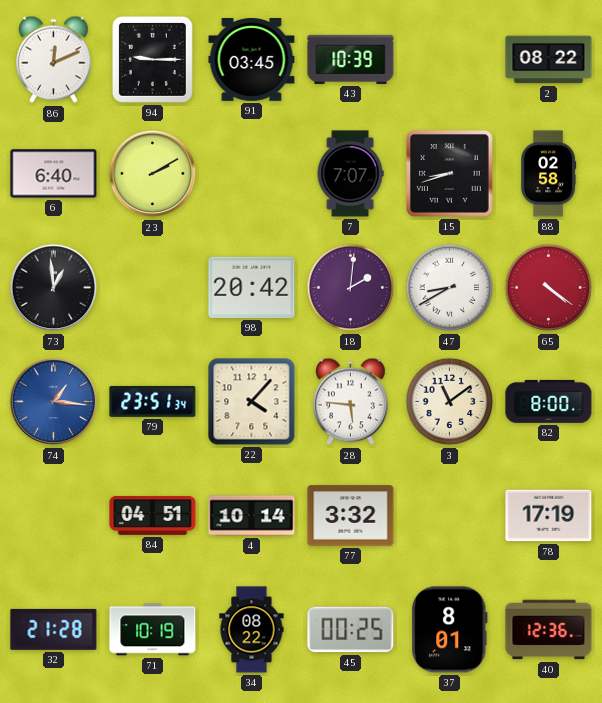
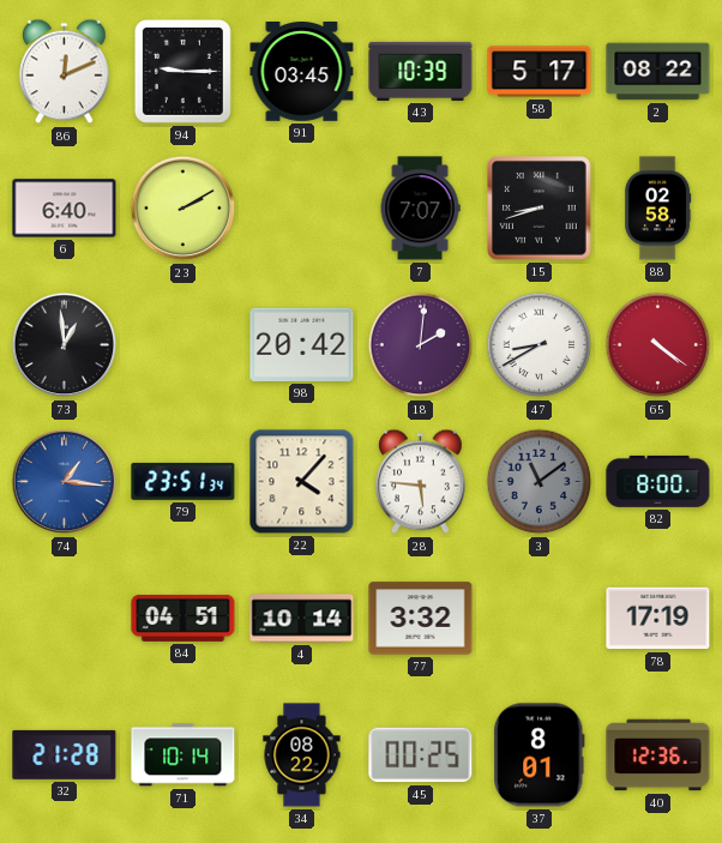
58: none -> 5:17
3 dial: cream -> grey
71: 10:19 -> 10:14
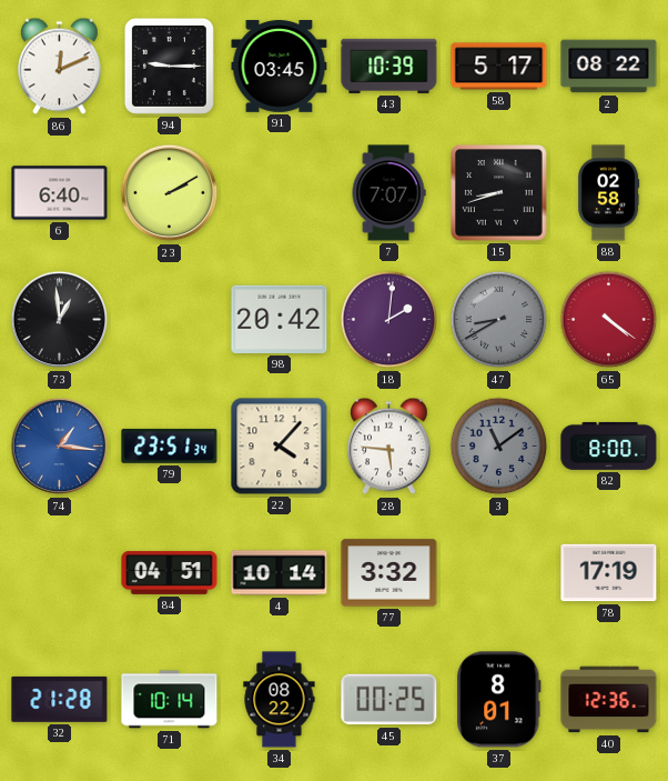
47 dial: white -> grey
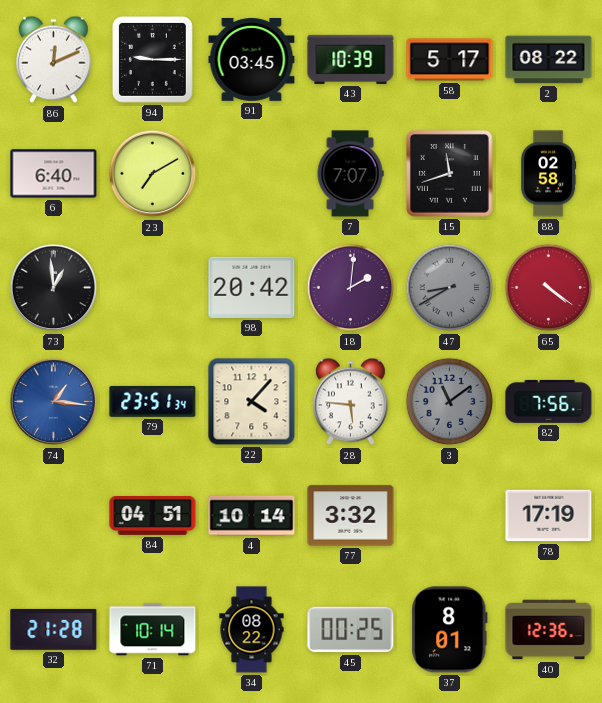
23: 2:10 -> 7:10
15: 8:42 -> 11:42
82: 8:00 -> 7:56
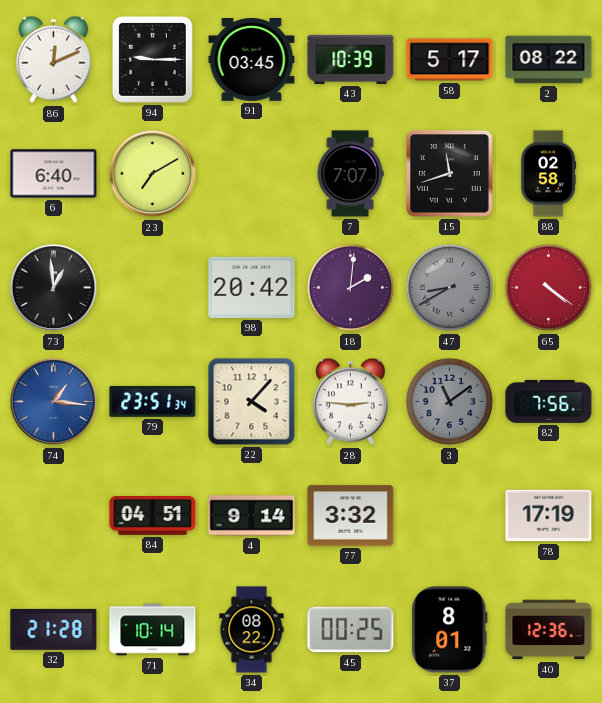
28: 5:46 -> 2:46
4: 10:14 -> 9:14
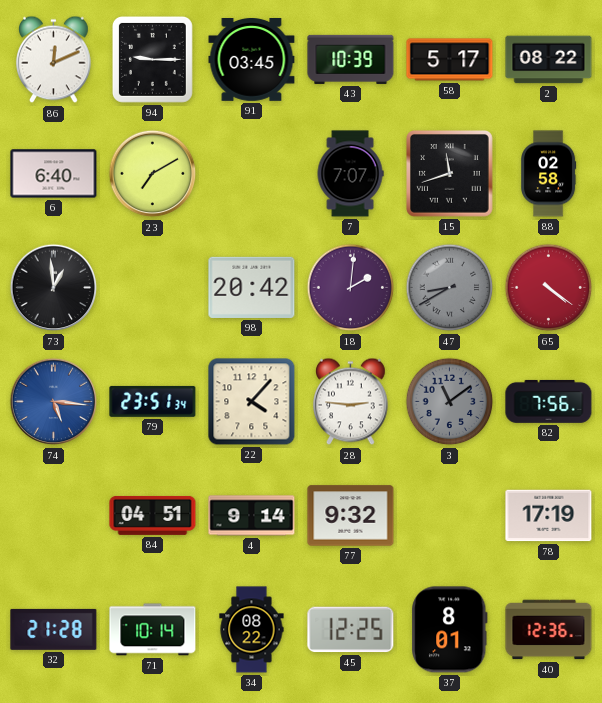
74: 1:16 -> 5:16
77: 3:32 -> 9:32
45: 00:25 -> 12:25
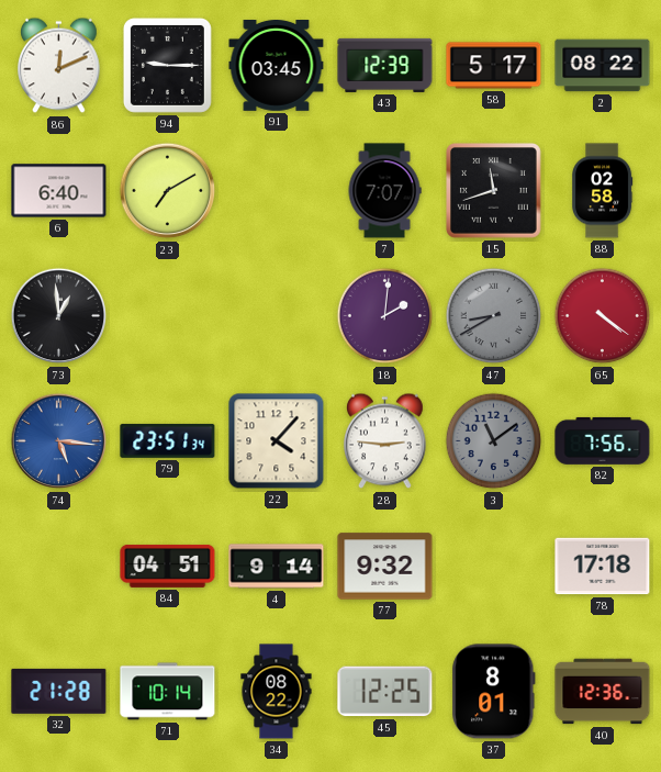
43: 10:39 -> 12:39
98: 20:42 -> none
78: 17:19 -> 17:18
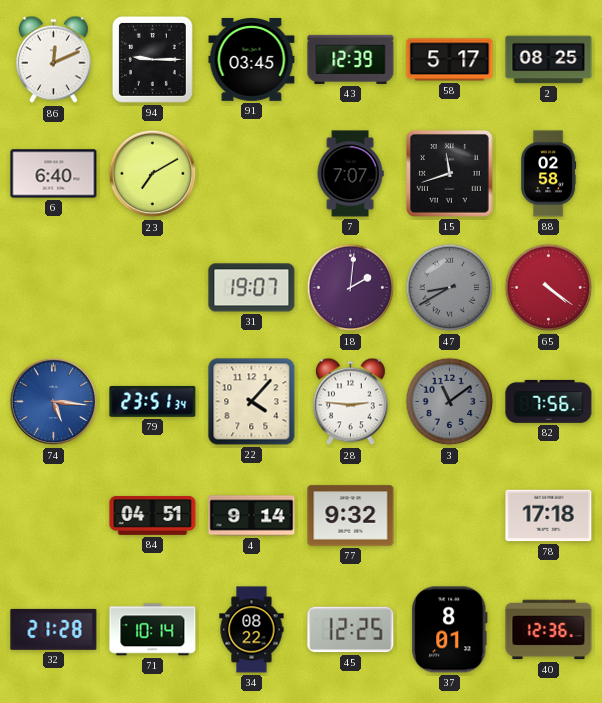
2: 08:22 -> 08:25
73: 12:59 -> none
31: none -> 19:07
